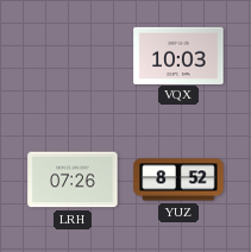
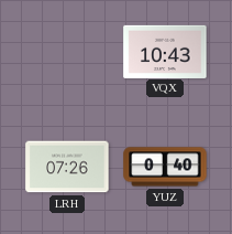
VQX: 10:03 -> 10:43
YUZ: 8:52 -> 0:40
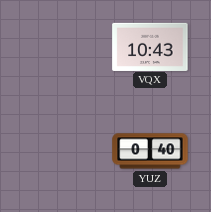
LRH: 07:26 -> none
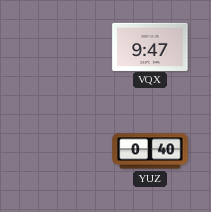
VQX: 10:43 -> 9:47
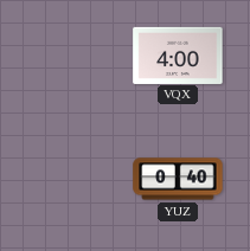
VQX: 9:47 -> 4:00
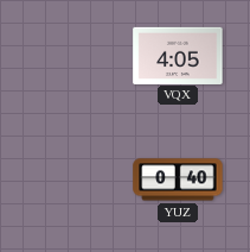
VQX: 4:00 -> 4:05
